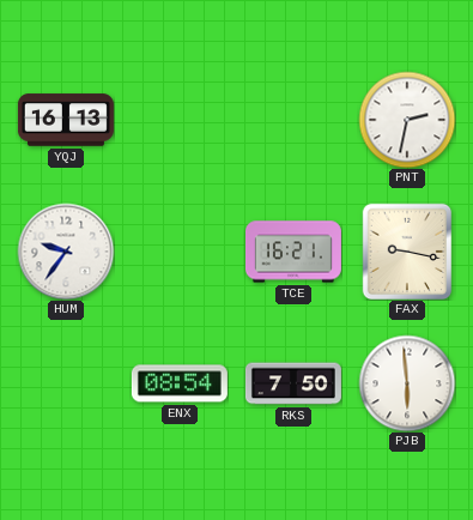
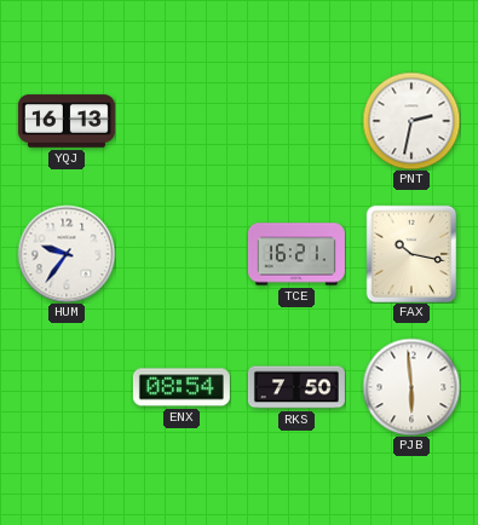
FAX: 9:17 -> 10:17
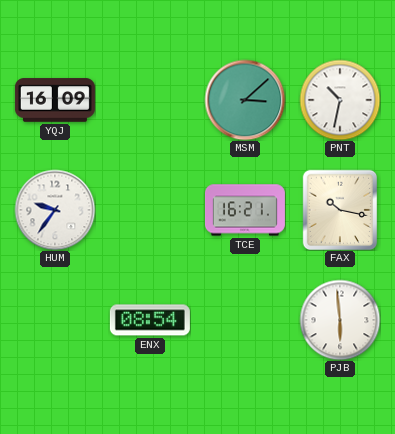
YQJ: 16:13 -> 16:09
MSM: none -> 3:08
PNT: 2:32 -> 10:32
RKS: 7:50 -> none
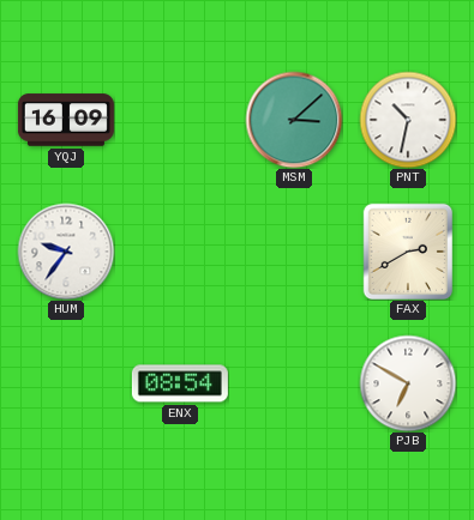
TCE: 16:21 -> none
FAX: 10:17 -> 2:40
PJB: 5:59 -> 6:50
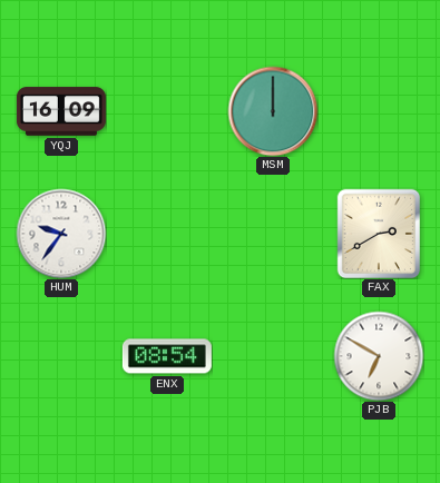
MSM: 3:08 -> 12:00
PNT: 10:32 -> none
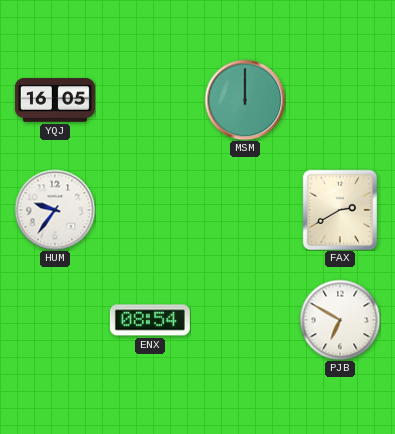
YQJ: 16:09 -> 16:05
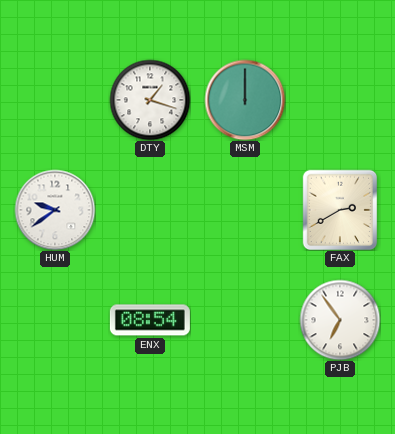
YQJ: 16:05 -> none
DTY: none -> 1:18
HUM: 9:36 -> 9:39
PJB: 6:50 -> 6:54
